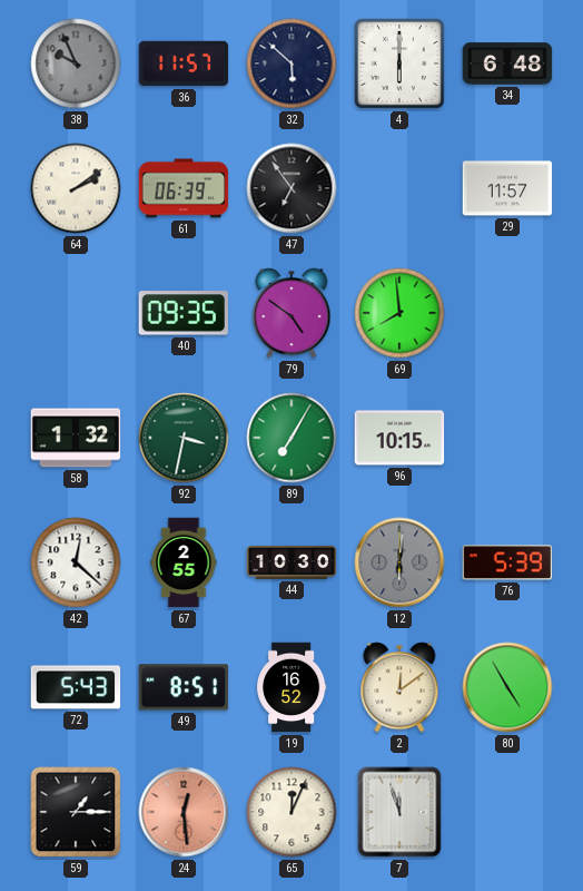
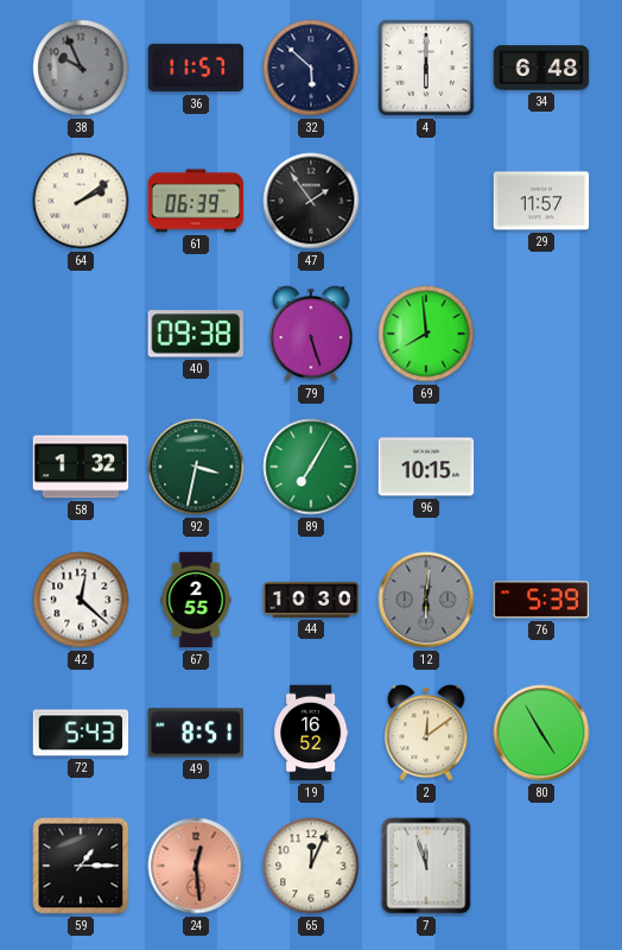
47: 6:54 -> 1:54
40: 09:35 -> 09:38
79: 4:51 -> 5:27
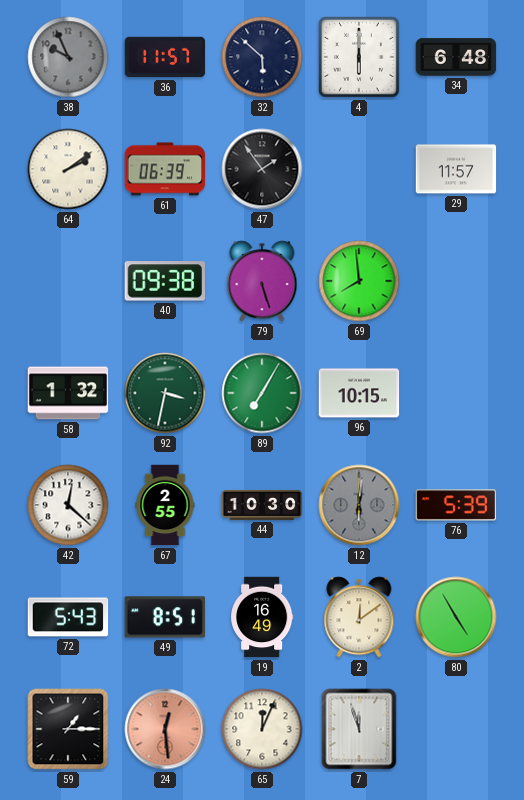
19: 16:52 -> 16:49
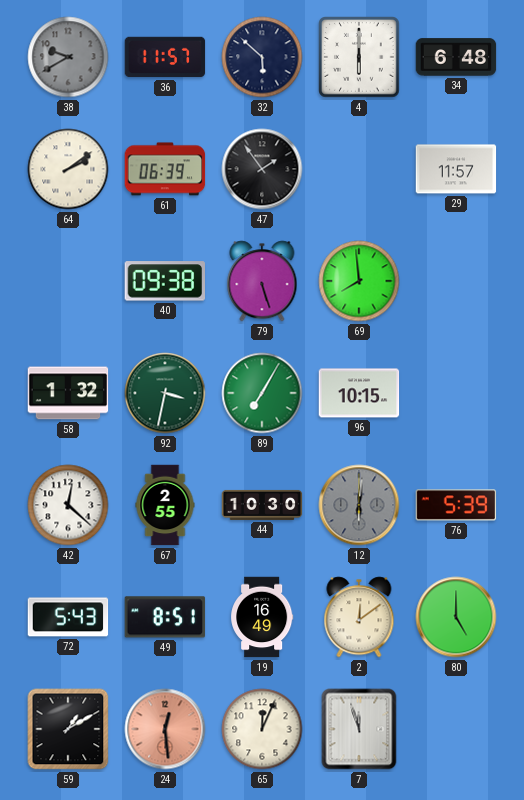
38: 9:56 -> 9:40
80: 4:55 -> 5:00
59: 1:15 -> 1:10
